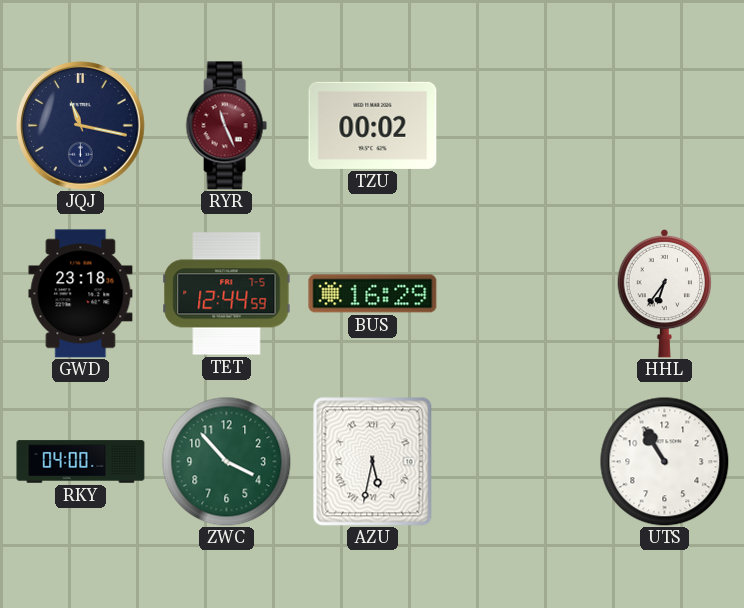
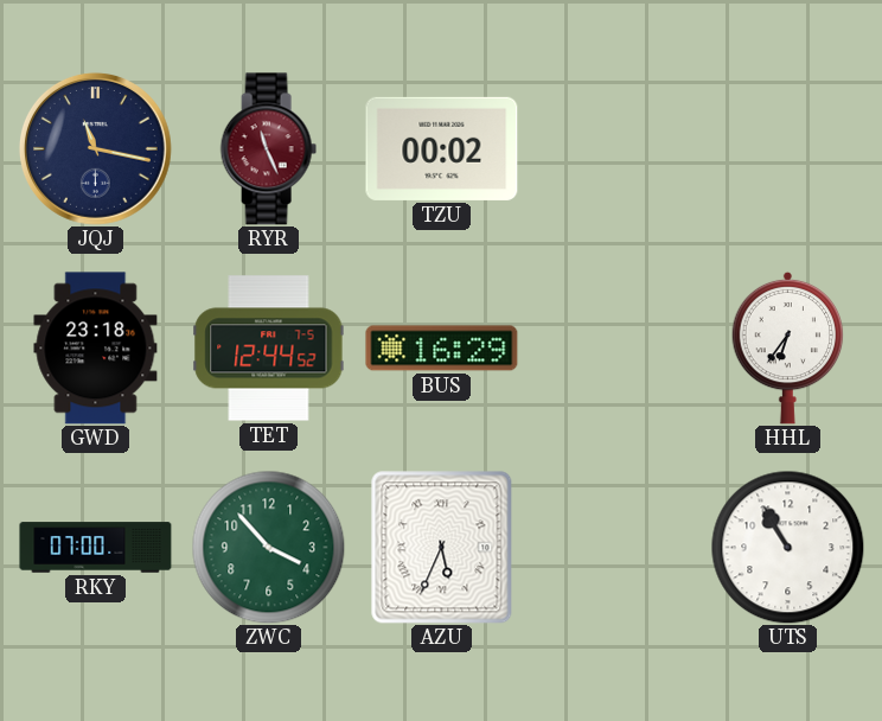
TET: 12:44:59 -> 12:44:52
RKY: 04:00 -> 07:00
AZU: 5:32 -> 5:34
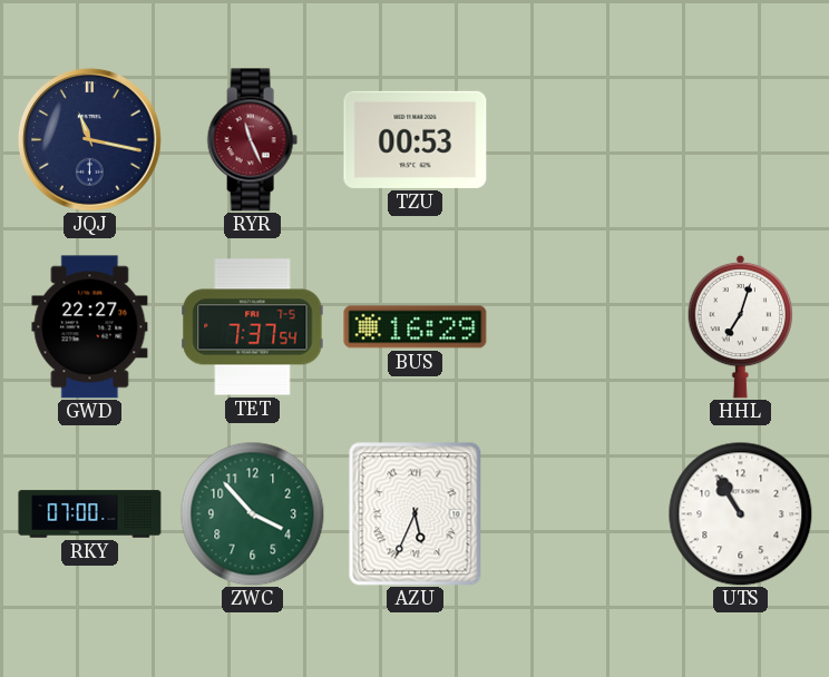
TZU: 00:02 -> 00:53
GWD: 23:18 -> 22:27
TET: 12:44 -> 7:37
HHL: 6:36 -> 7:03
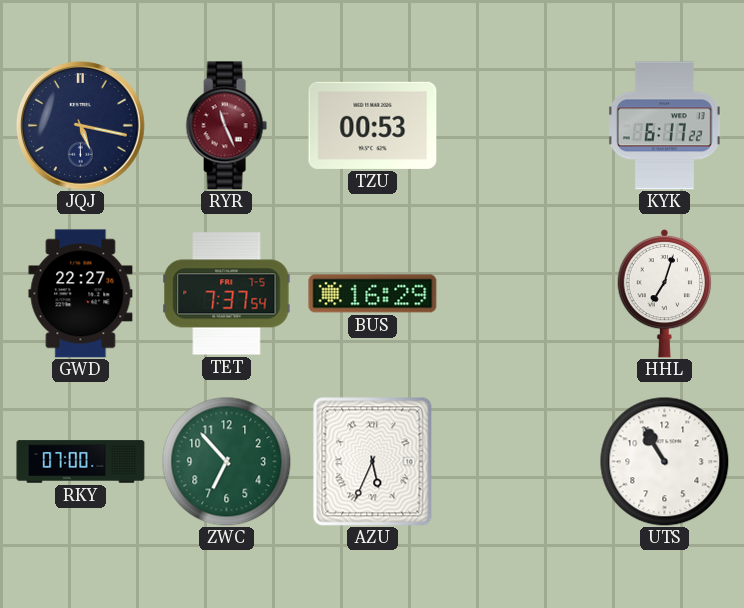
JQJ: 11:17 -> 5:17
KYK: none -> 6:17
ZWC: 3:53 -> 6:53
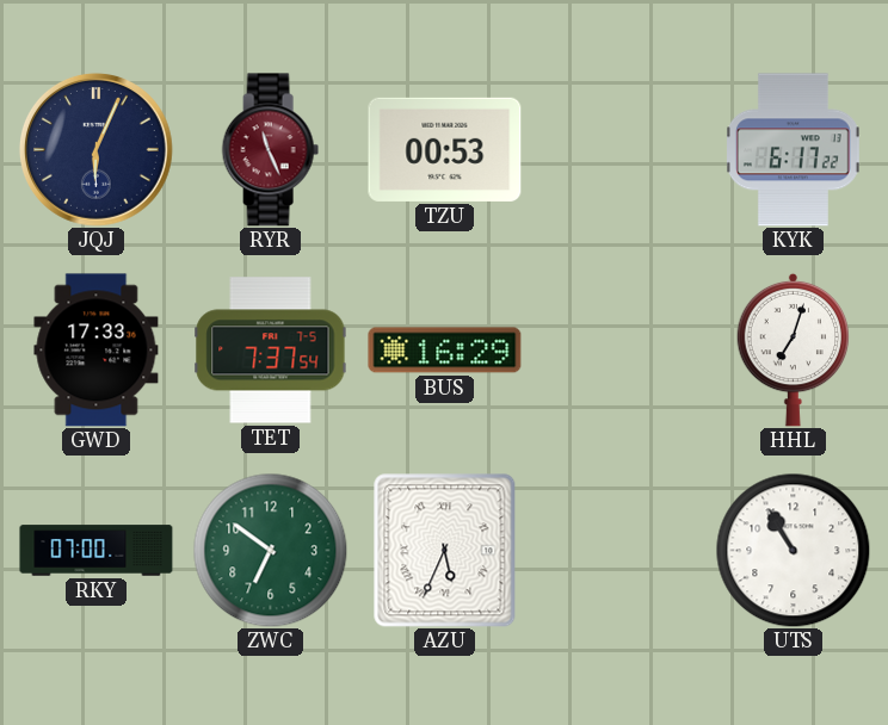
JQJ: 5:17 -> 6:04
GWD: 22:27 -> 17:33
ZWC: 6:53 -> 6:51
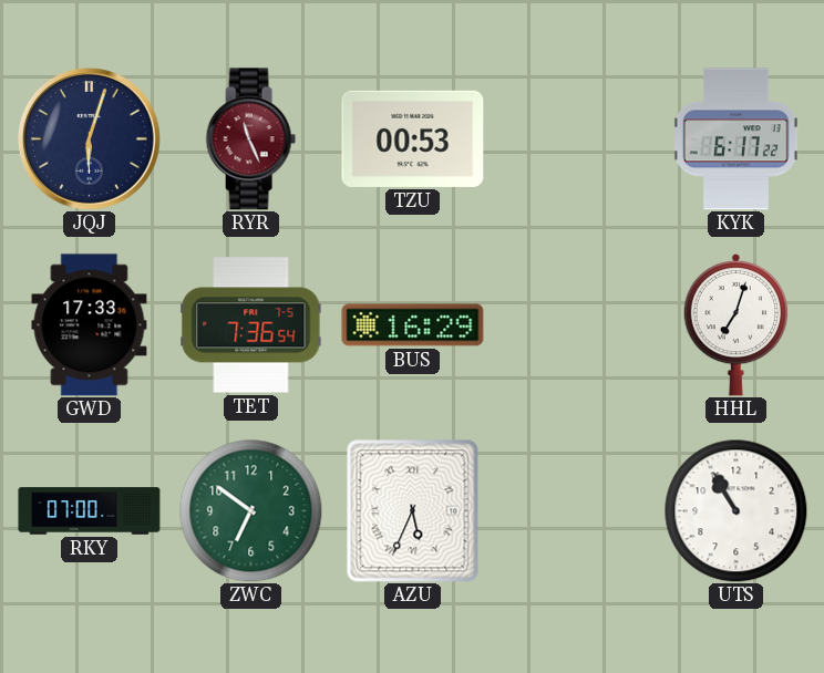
JQJ: 6:04 -> 6:03
TET: 7:37 -> 7:36
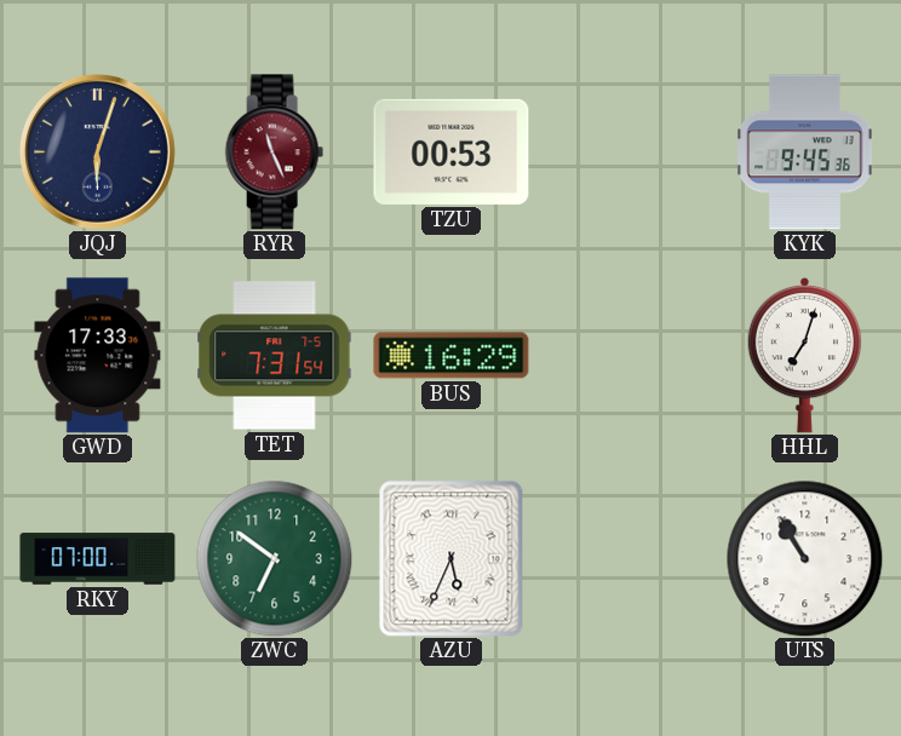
KYK: 6:17 -> 9:45
TET: 7:36 -> 7:31
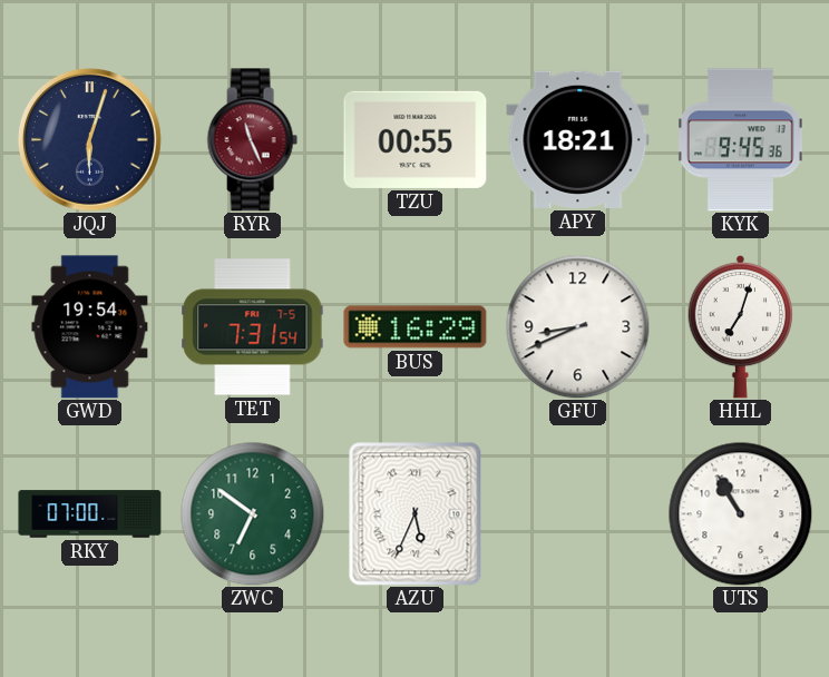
TZU: 00:53 -> 00:55
APY: none -> 18:21
GWD: 17:33 -> 19:54
GFU: none -> 8:41
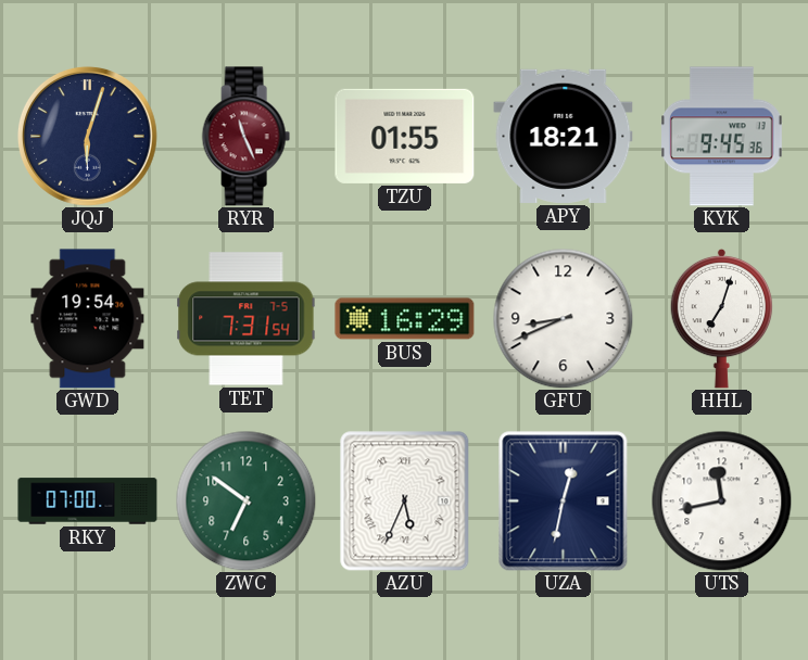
TZU: 00:55 -> 01:55
UZA: none -> 12:32
UTS: 10:55 -> 11:43
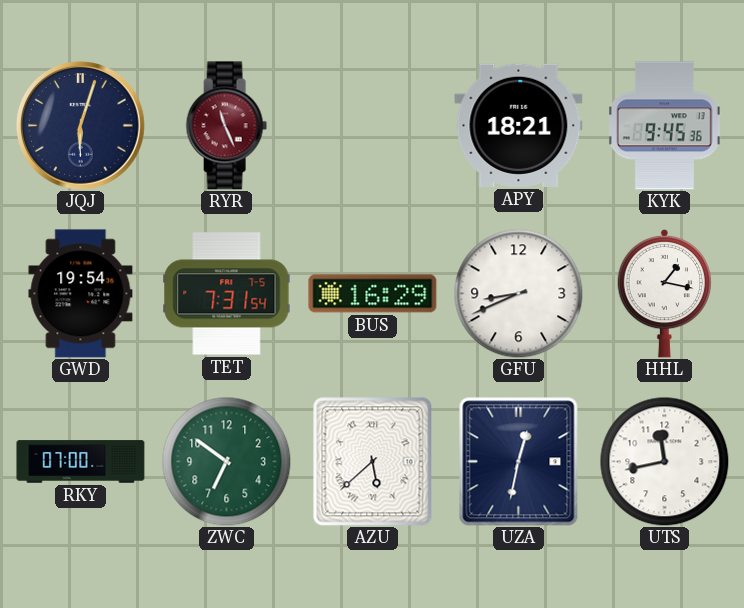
TZU: 01:55 -> none
HHL: 7:03 -> 1:17
AZU: 5:34 -> 5:38
